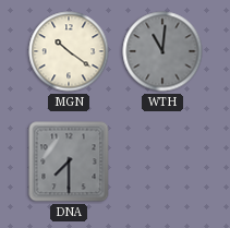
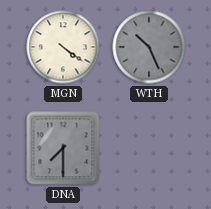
MGN: 10:21 -> 4:21
WTH: 11:01 -> 10:26
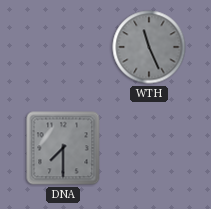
MGN: 4:21 -> none
WTH: 10:26 -> 11:26
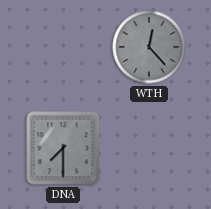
WTH: 11:26 -> 12:23
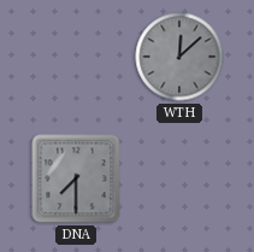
WTH: 12:23 -> 12:08
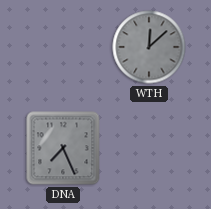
DNA: 7:30 -> 7:26
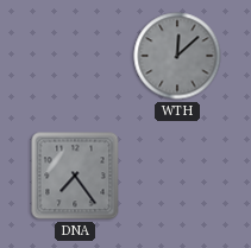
DNA: 7:26 -> 7:24
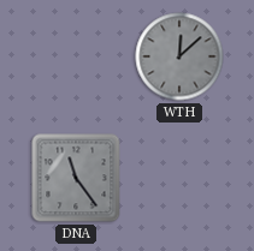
DNA: 7:24 -> 11:24
